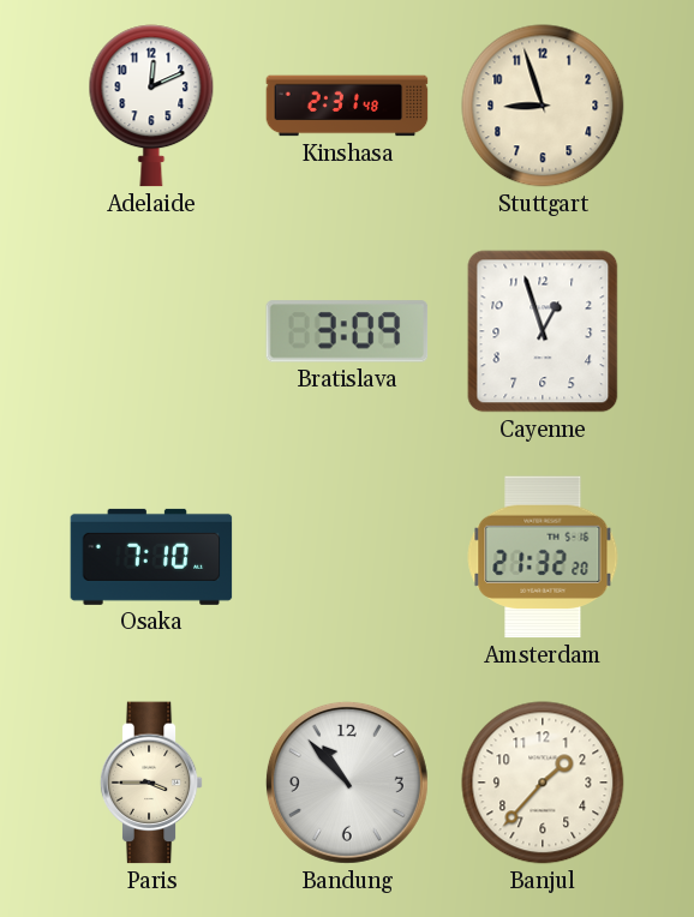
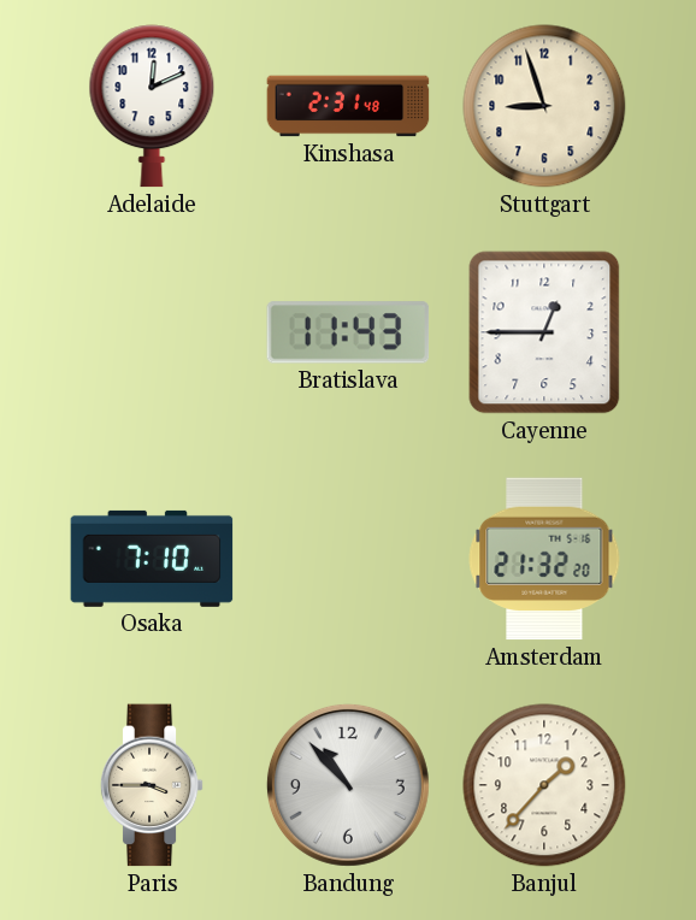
Bratislava: 3:09 -> 11:43
Cayenne: 12:57 -> 12:45
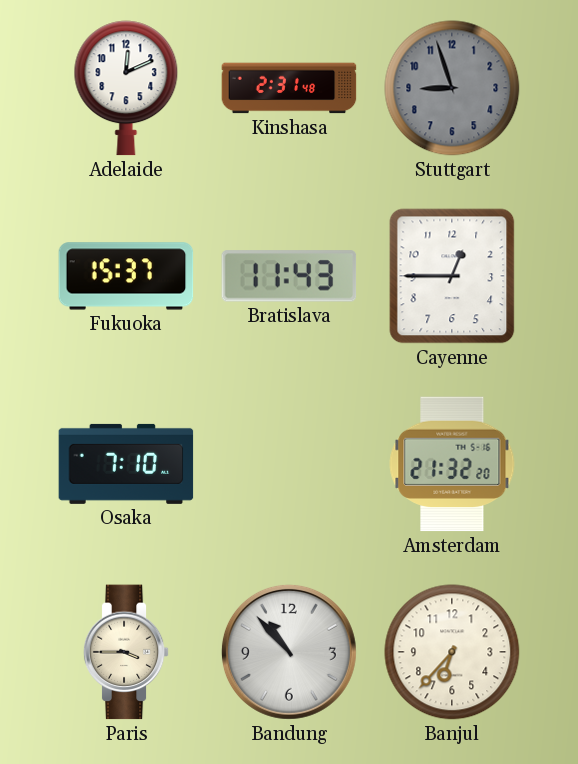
Stuttgart dial: cream -> grey
Fukuoka: none -> 15:37
Banjul: 1:37 -> 6:37
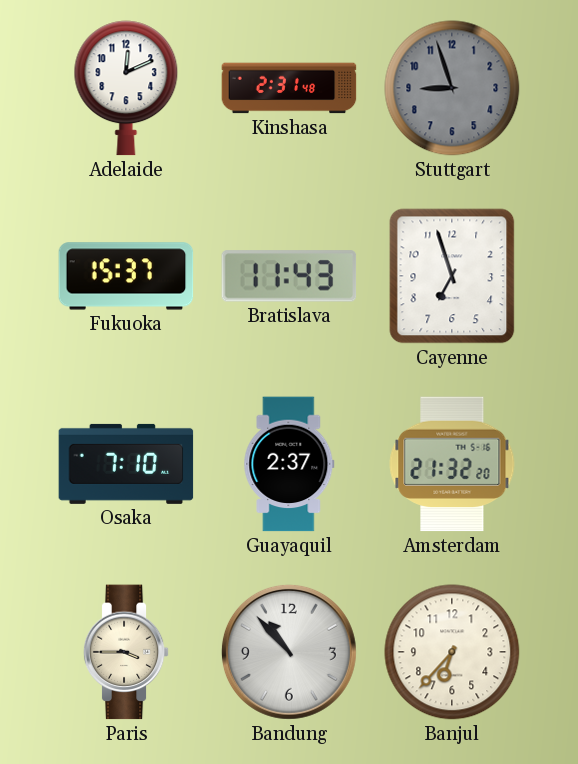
Cayenne: 12:45 -> 6:57
Guayaquil: none -> 2:37
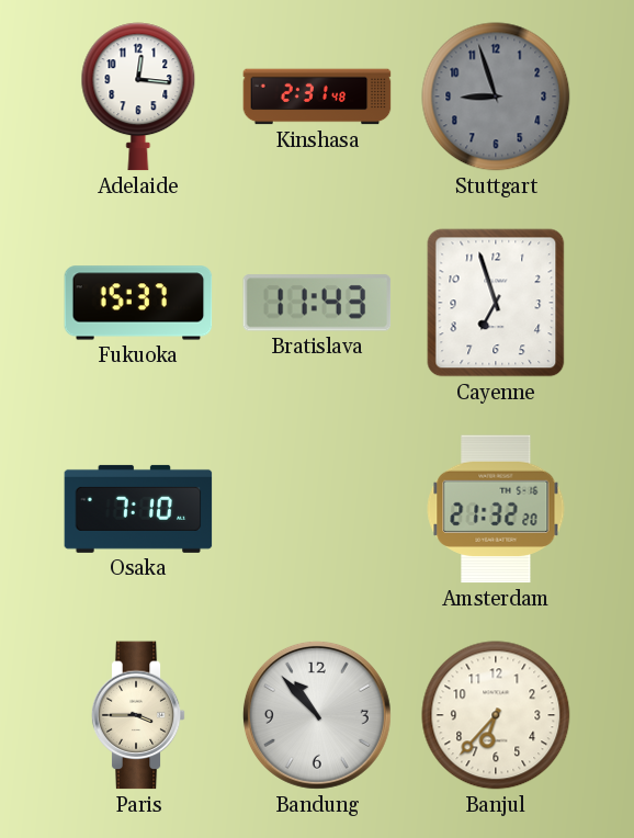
Adelaide: 12:11 -> 12:16
Guayaquil: 2:37 -> none
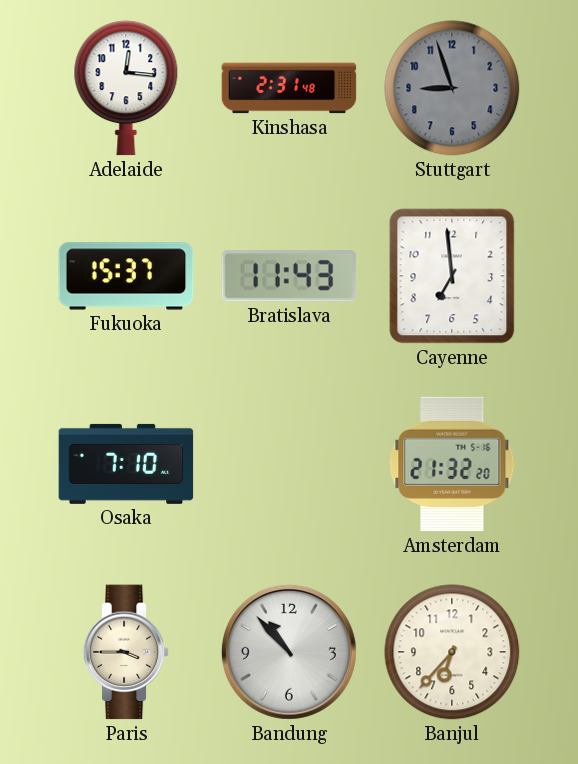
Cayenne: 6:57 -> 6:59
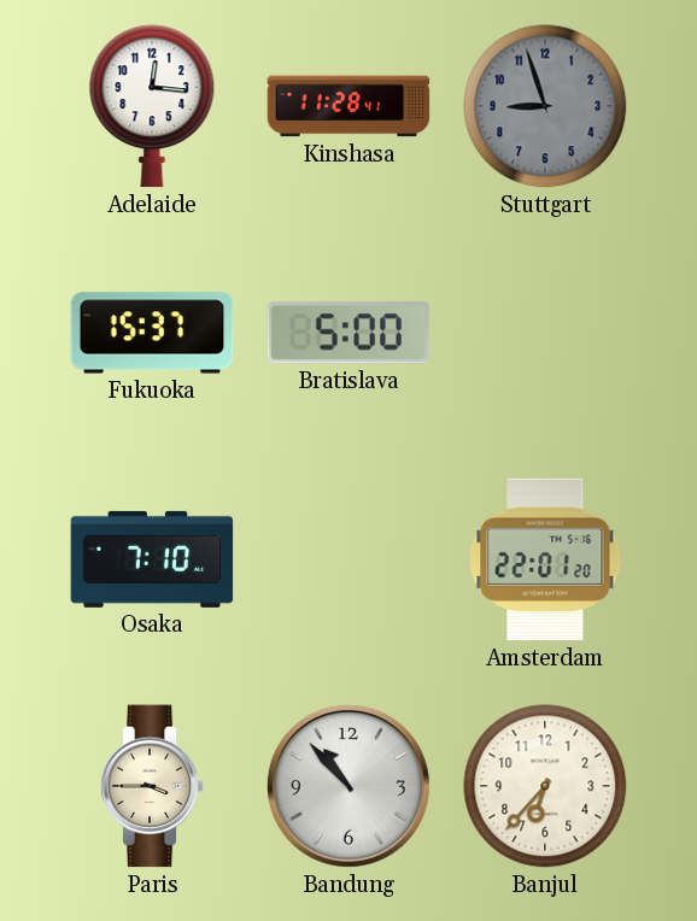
Kinshasa: 2:31 -> 11:28
Bratislava: 11:43 -> 5:00
Cayenne: 6:59 -> none
Amsterdam: 21:32 -> 22:01
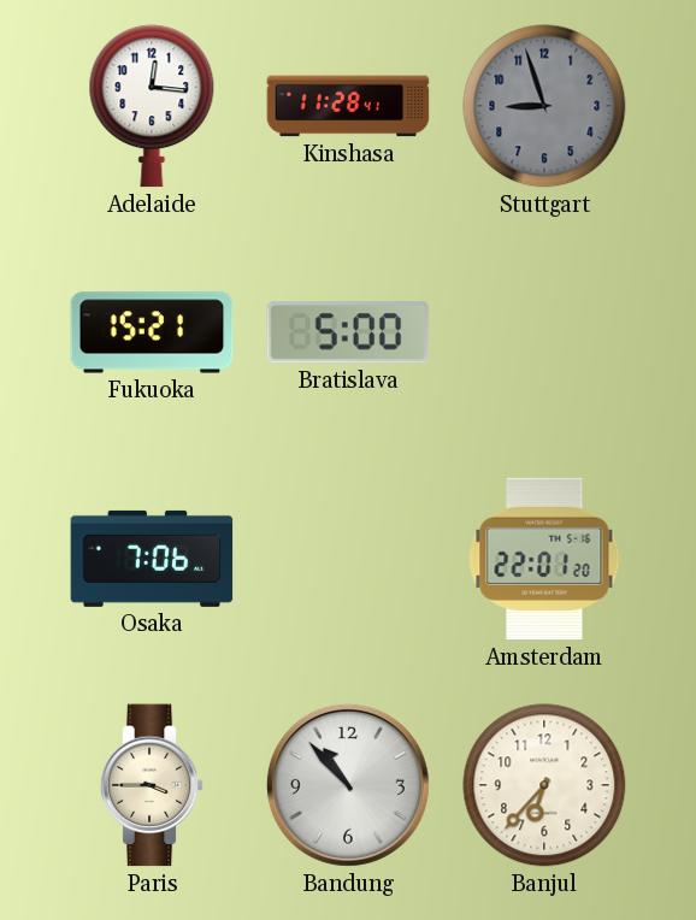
Fukuoka: 15:37 -> 15:21
Osaka: 7:10 -> 7:06
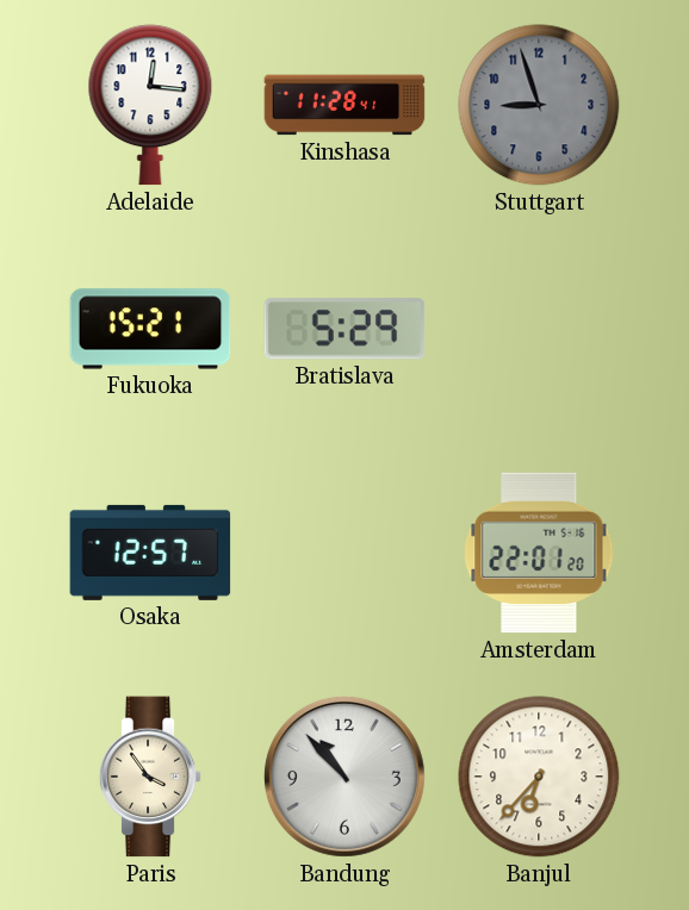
Bratislava: 5:00 -> 5:29
Osaka: 7:06 -> 12:57
Paris: 3:45 -> 3:54
